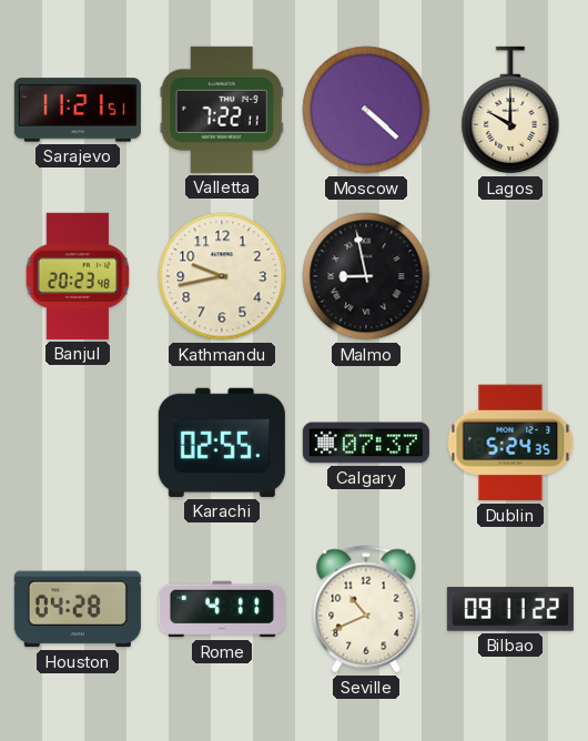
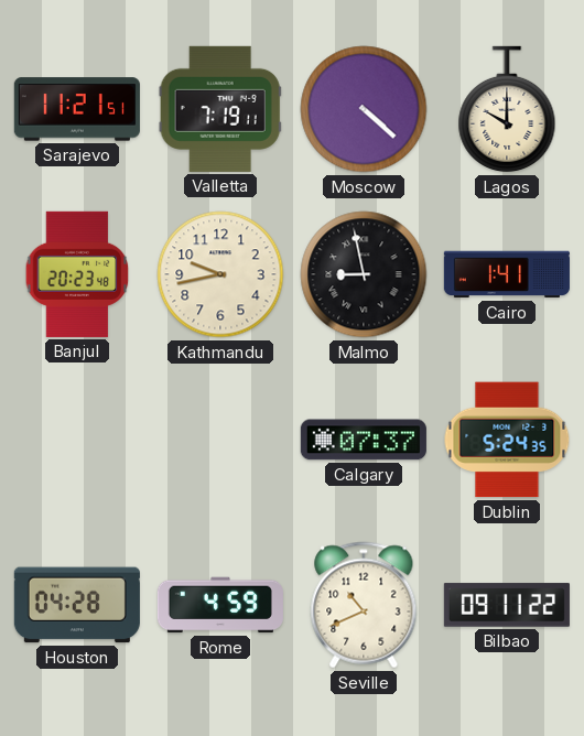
Valletta: 7:22 -> 7:19
Cairo: none -> 1:41
Karachi: 02:55 -> none
Rome: 4:11 -> 4:59
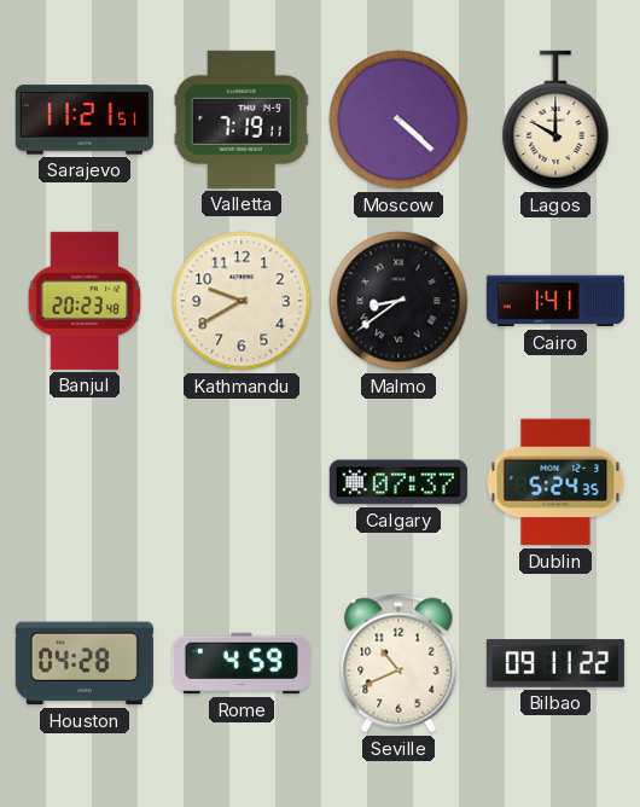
Kathmandu: 9:43 -> 9:40
Malmo: 8:58 -> 8:39
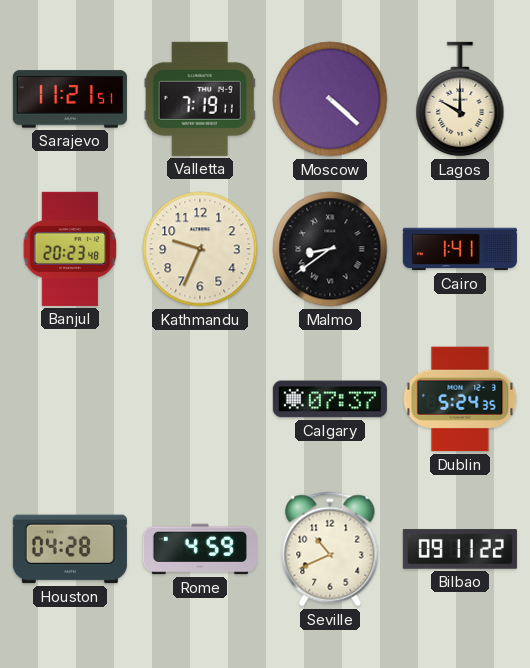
Kathmandu: 9:40 -> 9:34
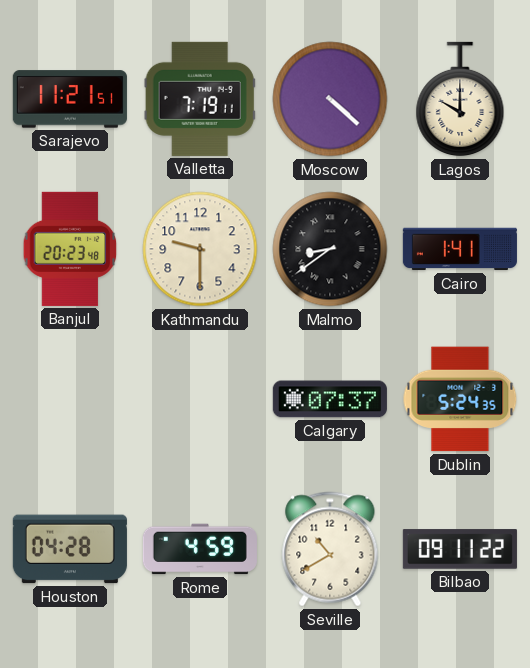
Kathmandu: 9:34 -> 9:30
Seville: 10:41 -> 10:40
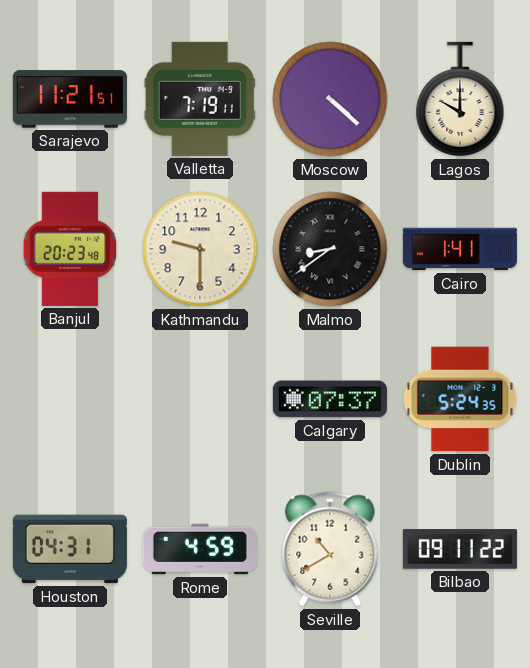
Houston: 04:28 -> 04:31
